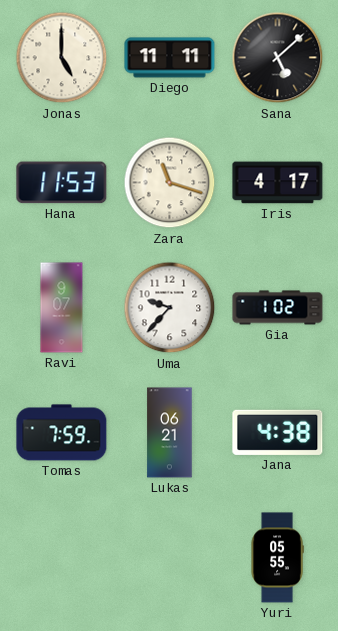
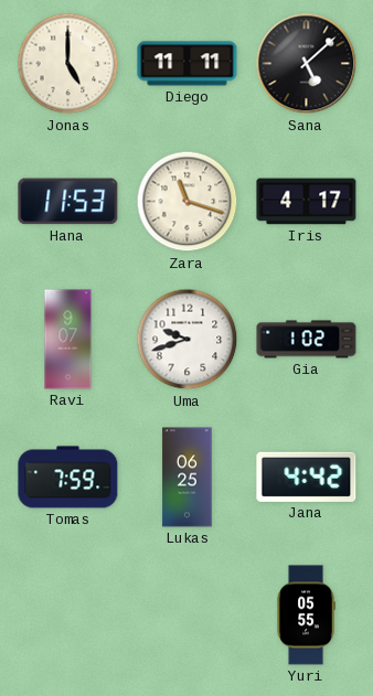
Uma: 9:37 -> 9:42
Lukas: 06:21 -> 06:25
Jana: 4:38 -> 4:42
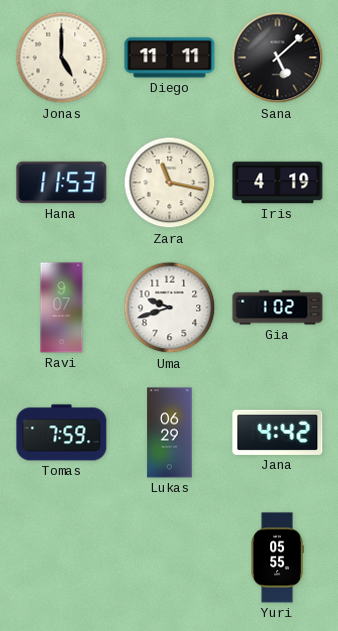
Zara: 11:18 -> 11:17
Iris: 4:17 -> 4:19
Lukas: 06:25 -> 06:29
